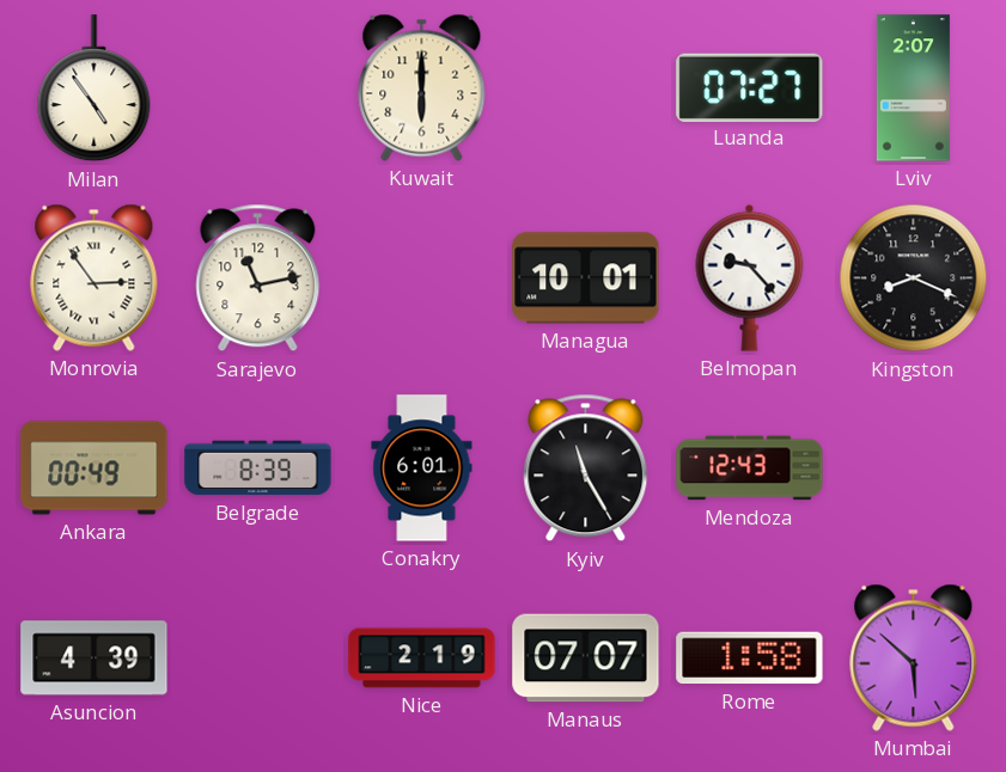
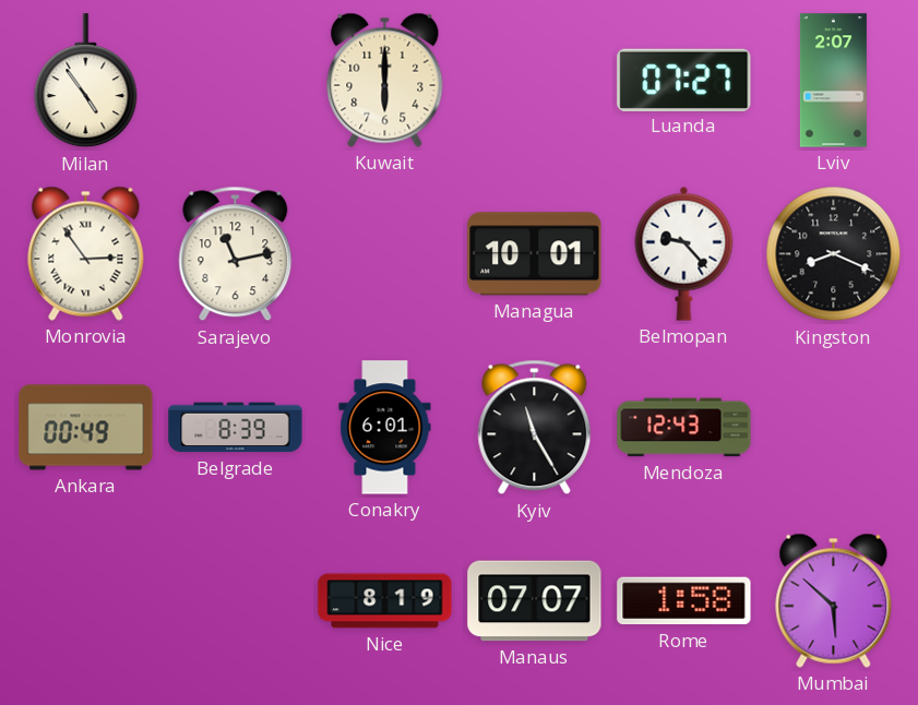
Asuncion: 4:39 -> none
Nice: 2:19 -> 8:19
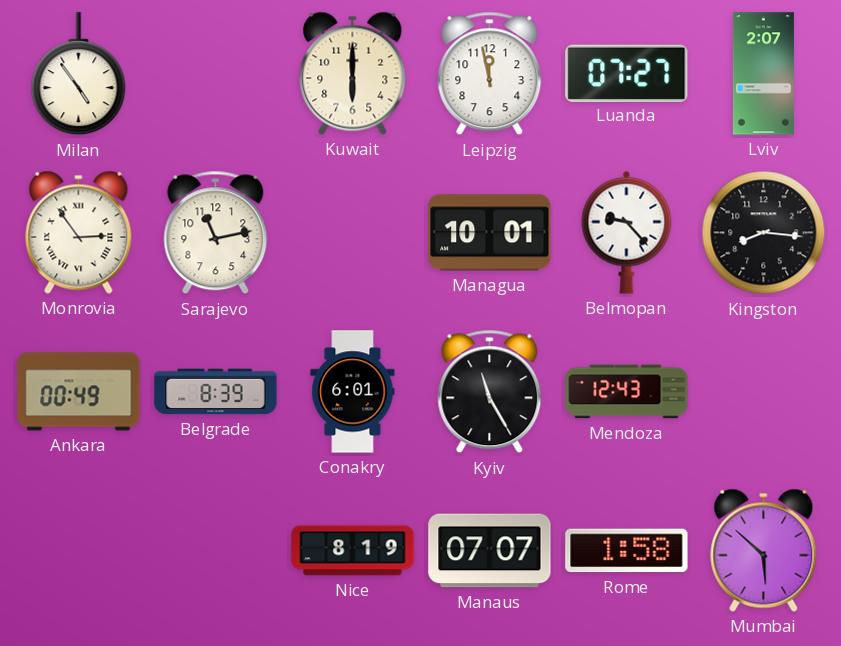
Leipzig: none -> 11:58
Kingston: 8:19 -> 8:16
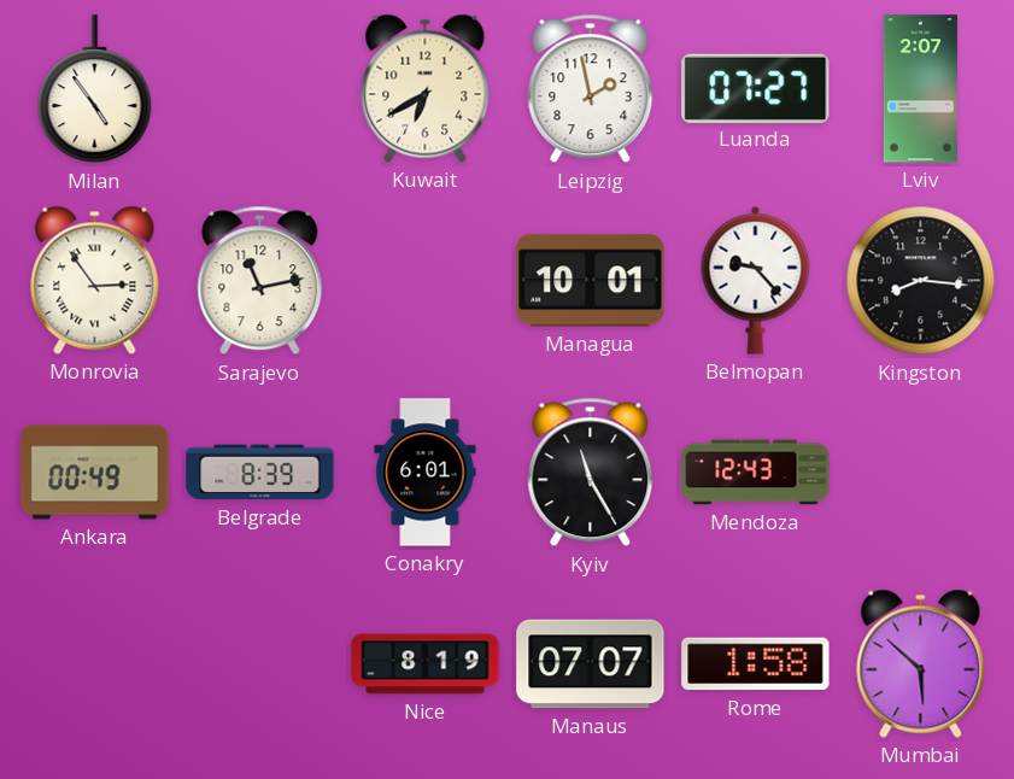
Kuwait: 6:00 -> 6:40
Leipzig: 11:58 -> 1:58
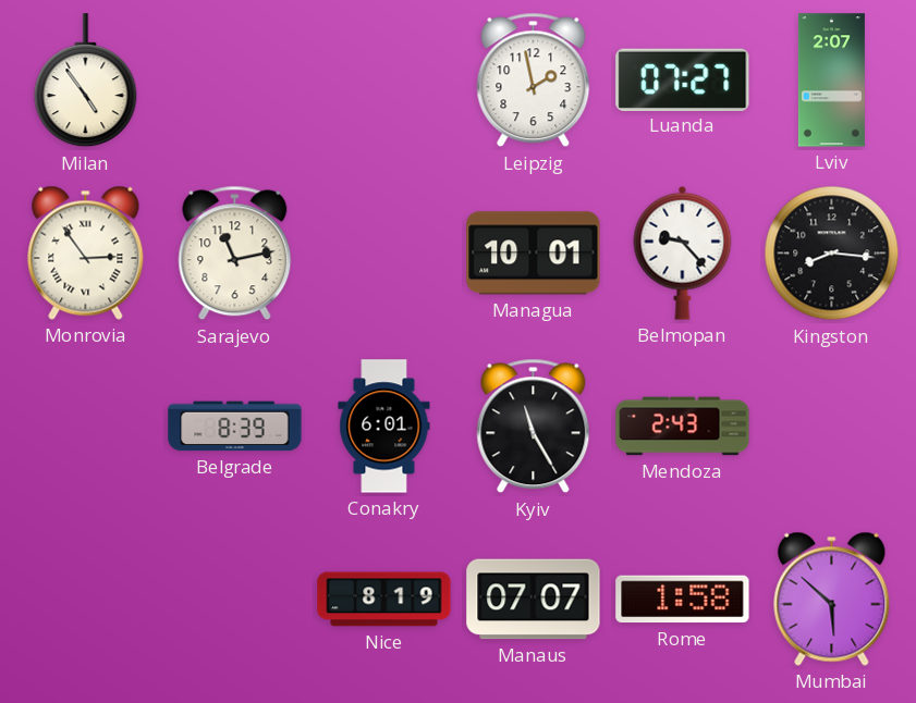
Kuwait: 6:40 -> none
Ankara: 00:49 -> none
Mendoza: 12:43 -> 2:43
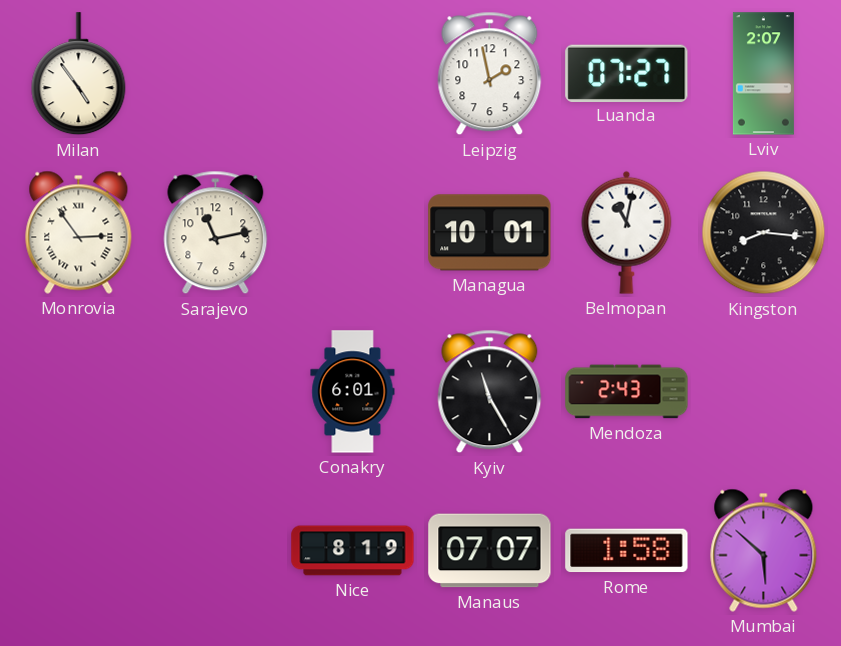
Belmopan: 9:23 -> 11:02
Belgrade: 8:39 -> none
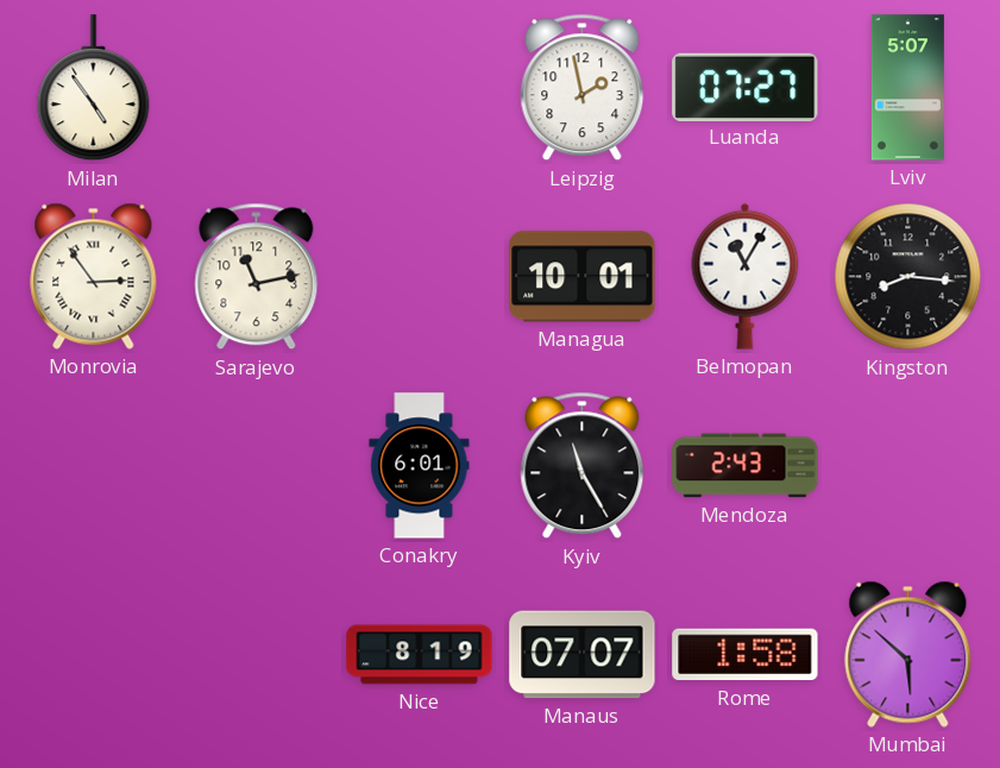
Lviv: 2:07 -> 5:07
Belmopan: 11:02 -> 11:05
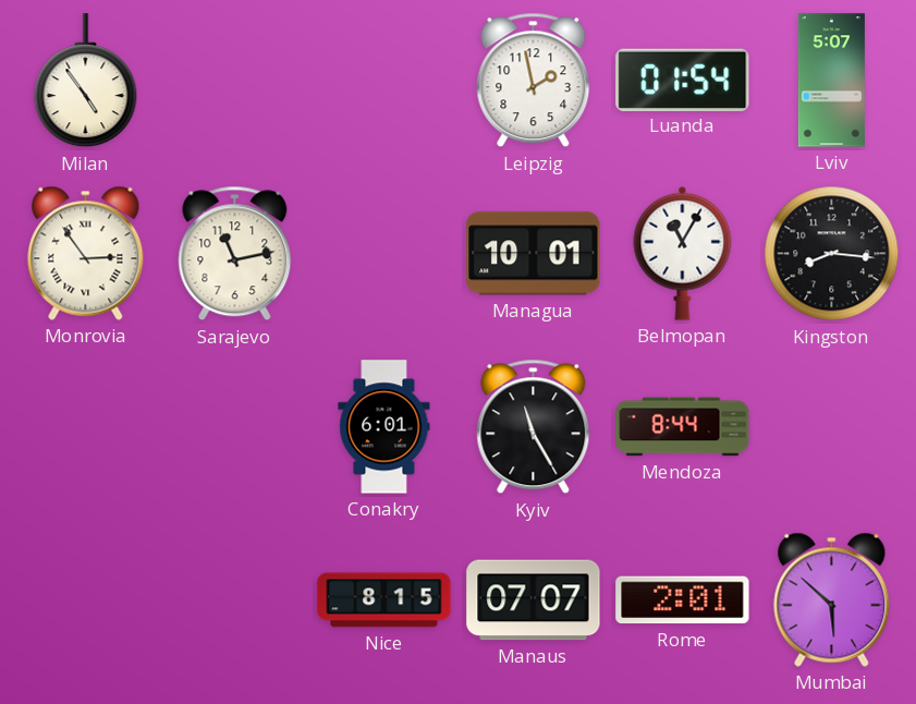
Luanda: 07:27 -> 01:54
Mendoza: 2:43 -> 8:44
Nice: 8:19 -> 8:15
Rome: 1:58 -> 2:01
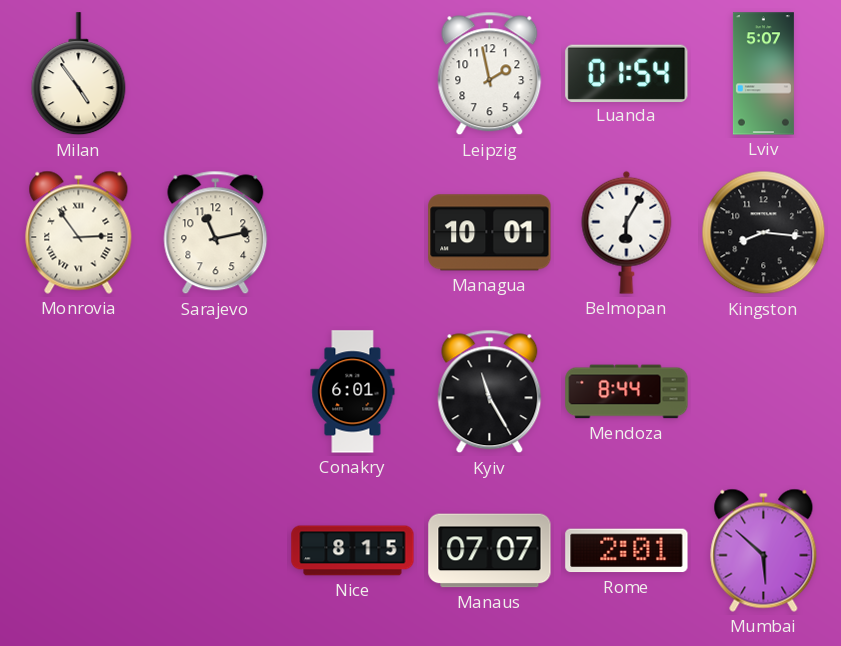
Belmopan: 11:05 -> 6:05
